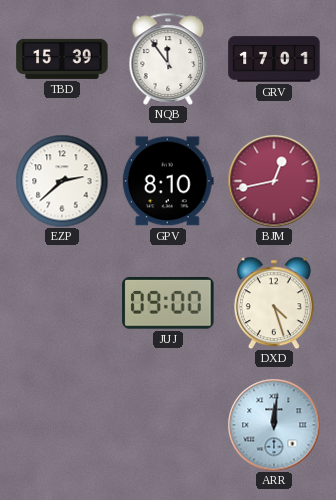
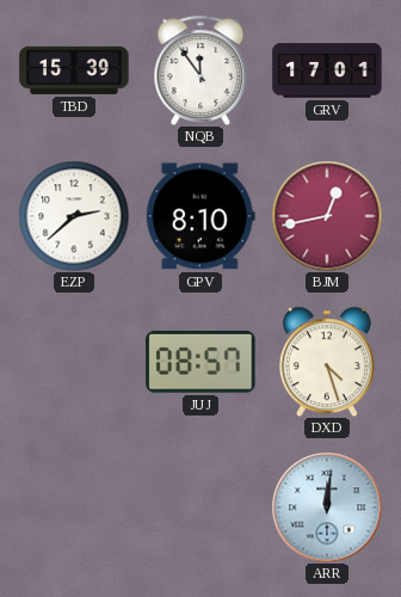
JUJ: 09:00 -> 08:57
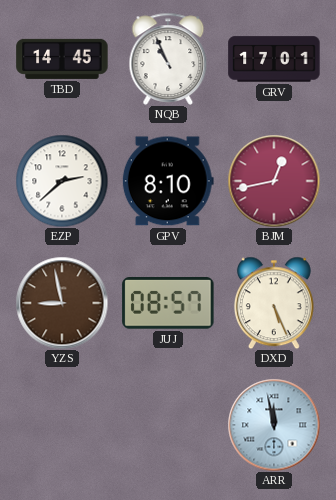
TBD: 15:39 -> 14:45
NQB: 11:54 -> 10:56
YZS: none -> 8:58
DXD: 4:27 -> 5:26
ARR: 12:01 -> 11:58
